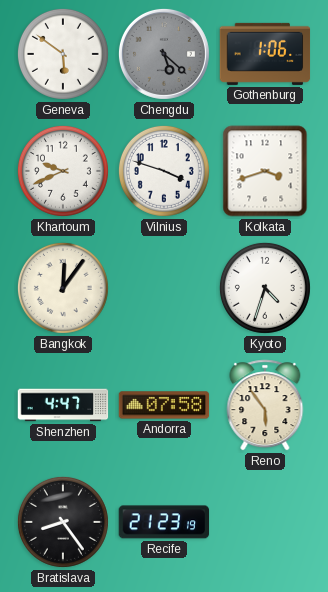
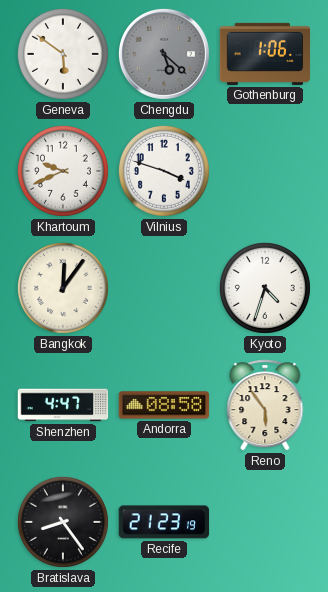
Kolkata: 3:42 -> none
Andorra: 07:58 -> 08:58
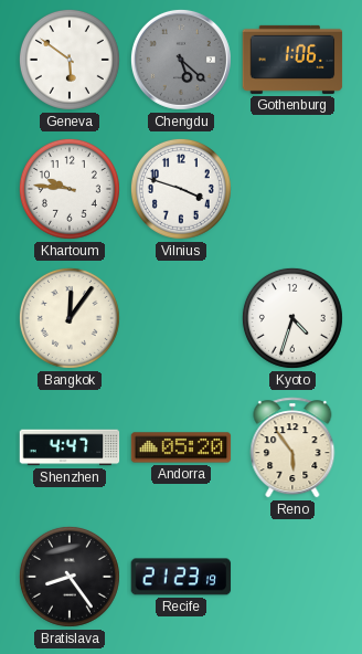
Khartoum: 9:41 -> 9:46
Andorra: 08:58 -> 05:20
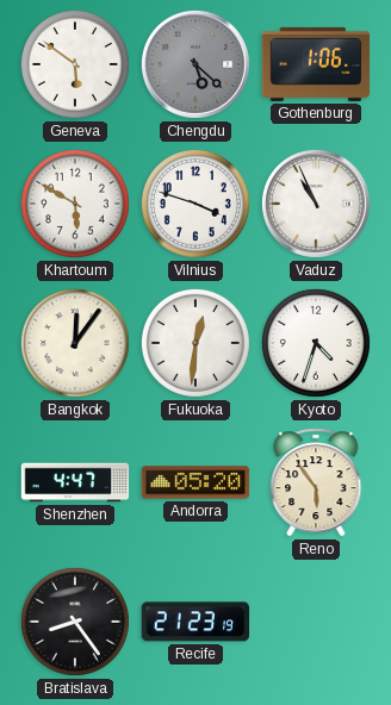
Khartoum: 9:46 -> 5:50
Vaduz: none -> 10:56
Fukuoka: none -> 12:31
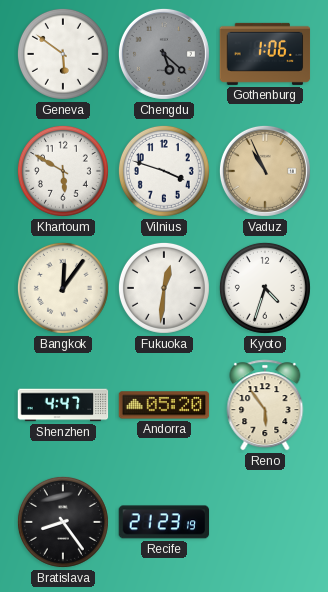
Vaduz dial: white -> champagne
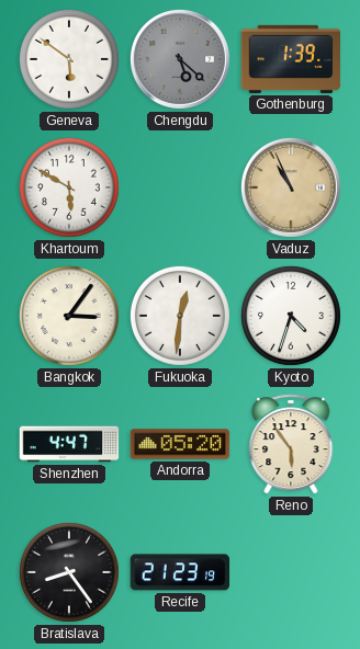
Gothenburg: 1:06 -> 1:39
Vilnius: 3:48 -> none
Bangkok: 12:06 -> 3:06
